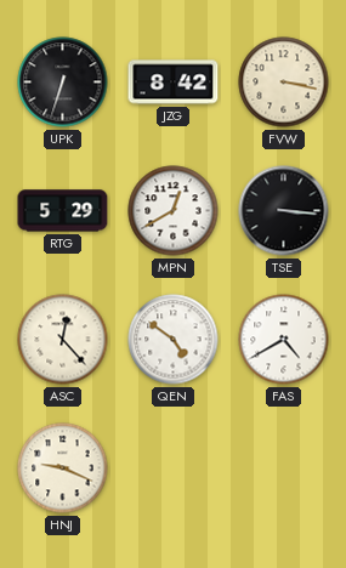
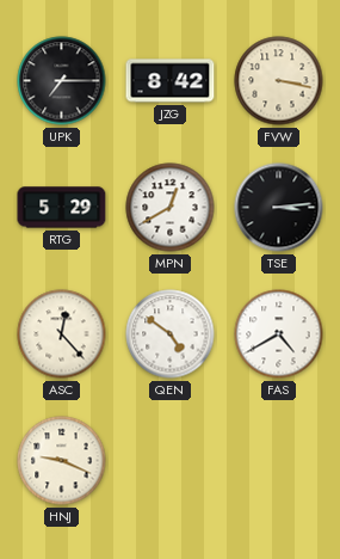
UPK: 6:33 -> 7:15
TSE: 3:16 -> 3:14
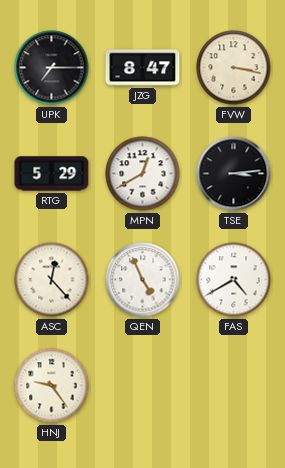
JZG: 8:42 -> 8:47
QEN: 4:51 -> 4:56
HNJ: 9:19 -> 9:24
